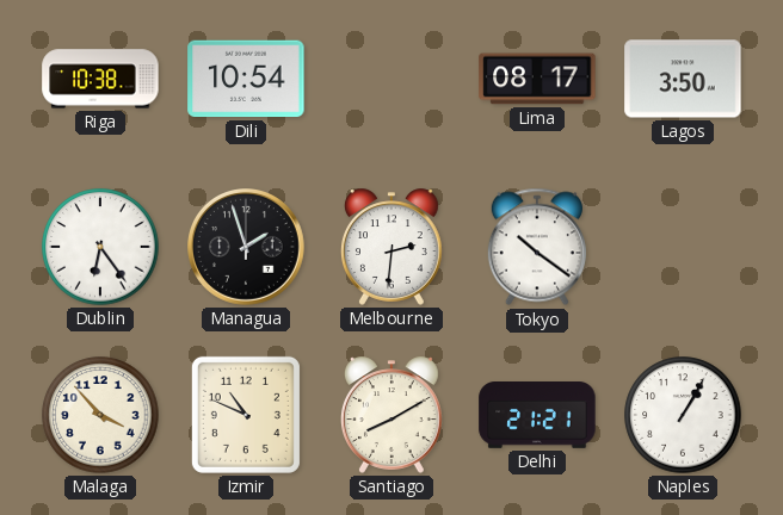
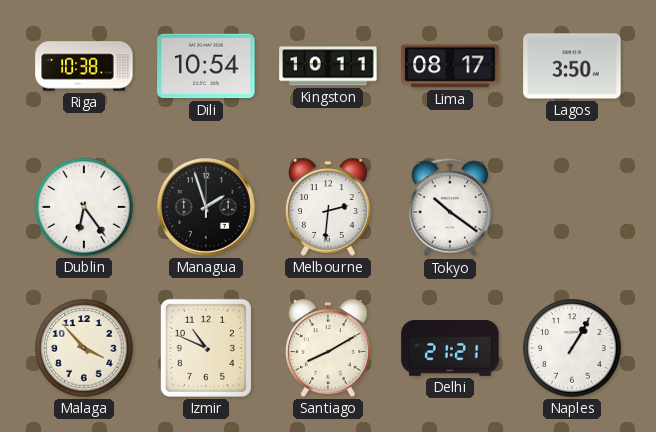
Kingston: none -> 10:11
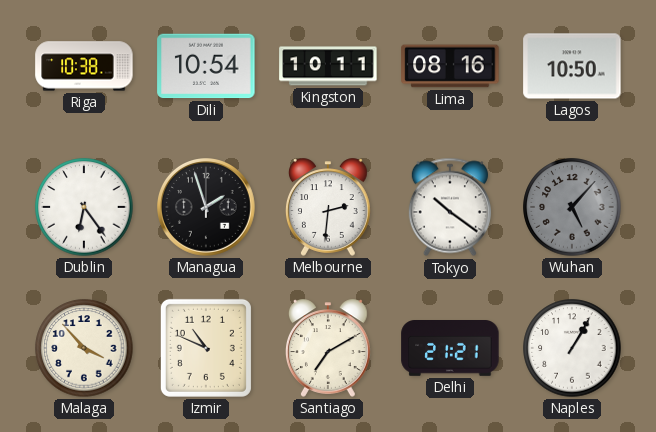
Lima: 08:17 -> 08:16
Lagos: 3:50 -> 10:50
Wuhan: none -> 5:07
Santiago: 8:10 -> 7:10
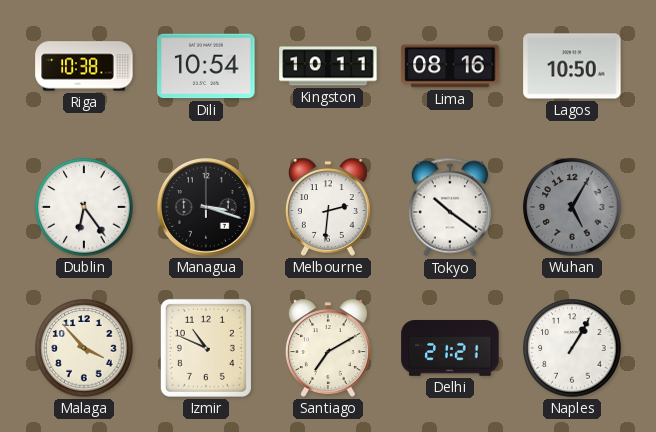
Managua: 1:57 -> 3:18
Wuhan: 5:07 -> 5:05
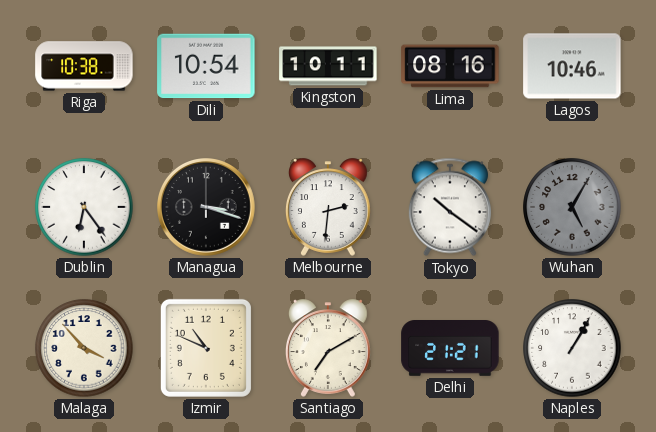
Lagos: 10:50 -> 10:46
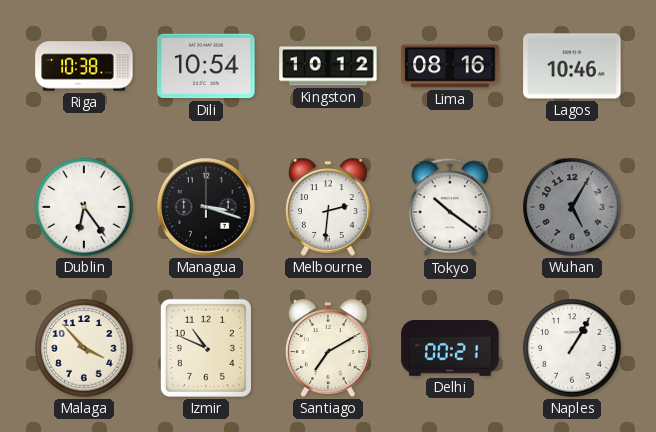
Kingston: 10:11 -> 10:12
Delhi: 21:21 -> 00:21
